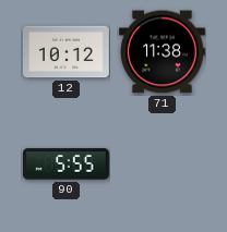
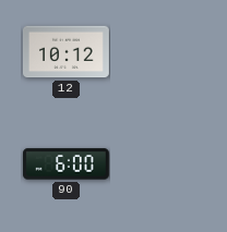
71: 11:38 -> none
90: 5:55 -> 6:00
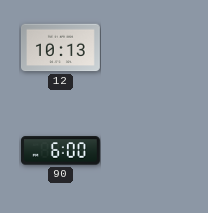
12: 10:12 -> 10:13
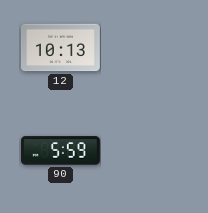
90: 6:00 -> 5:59
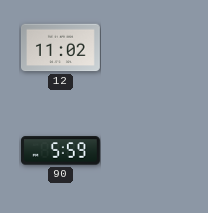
12: 10:13 -> 11:02
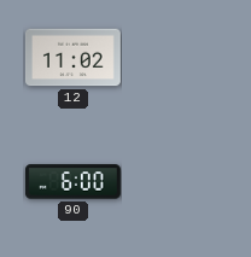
90: 5:59 -> 6:00
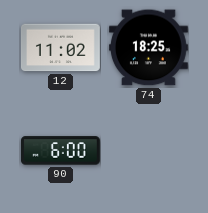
74: none -> 18:25
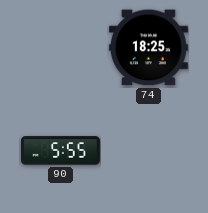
12: 11:02 -> none
90: 6:00 -> 5:55
